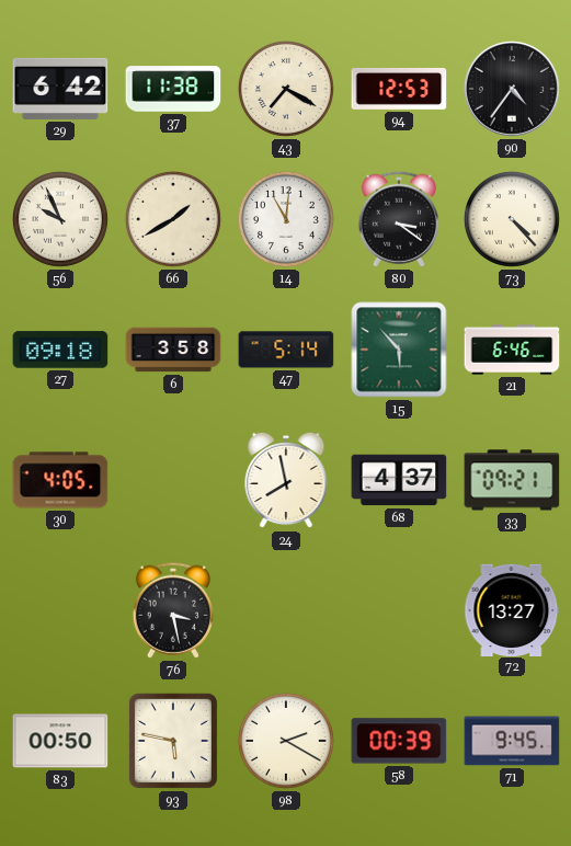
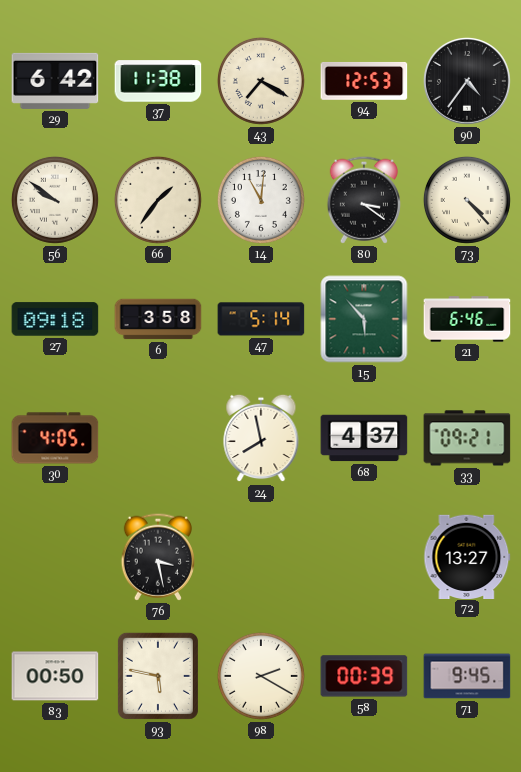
56: 9:56 -> 9:51
66: 1:40 -> 1:36
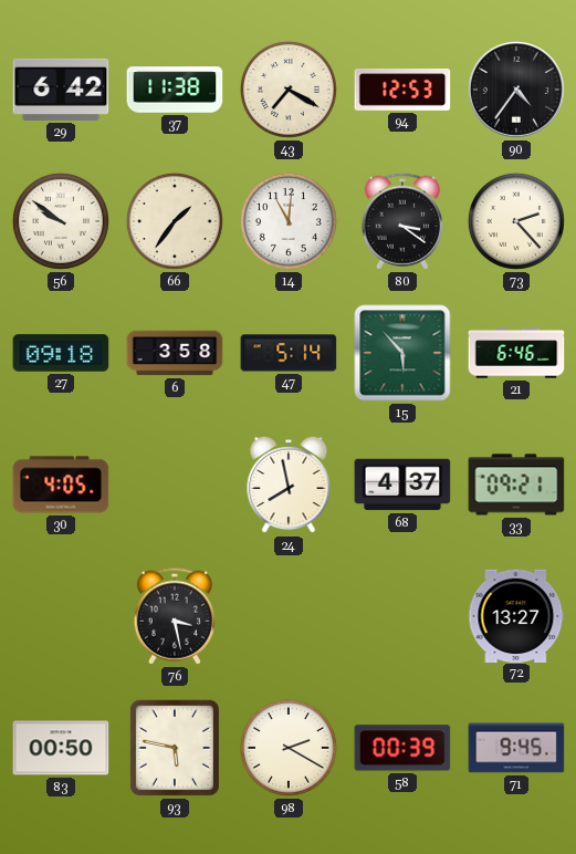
73: 4:23 -> 2:23
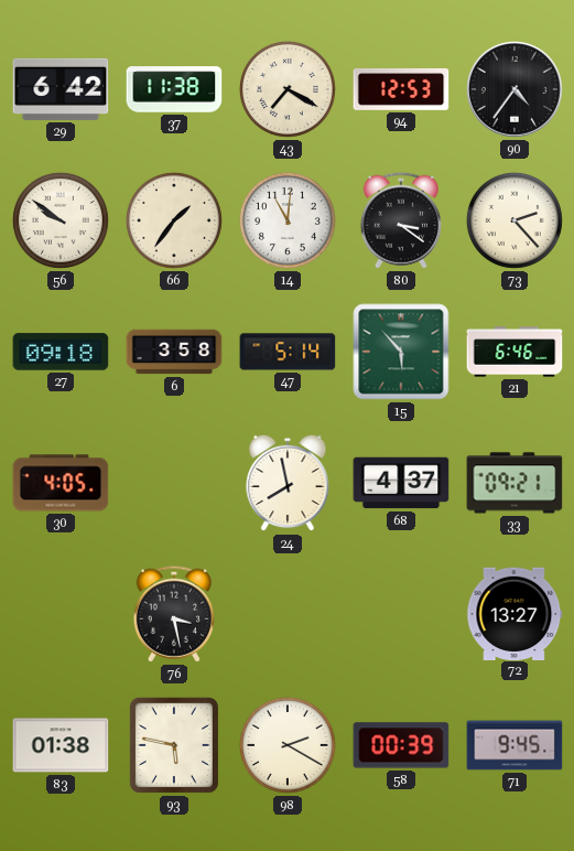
83: 00:50 -> 01:38
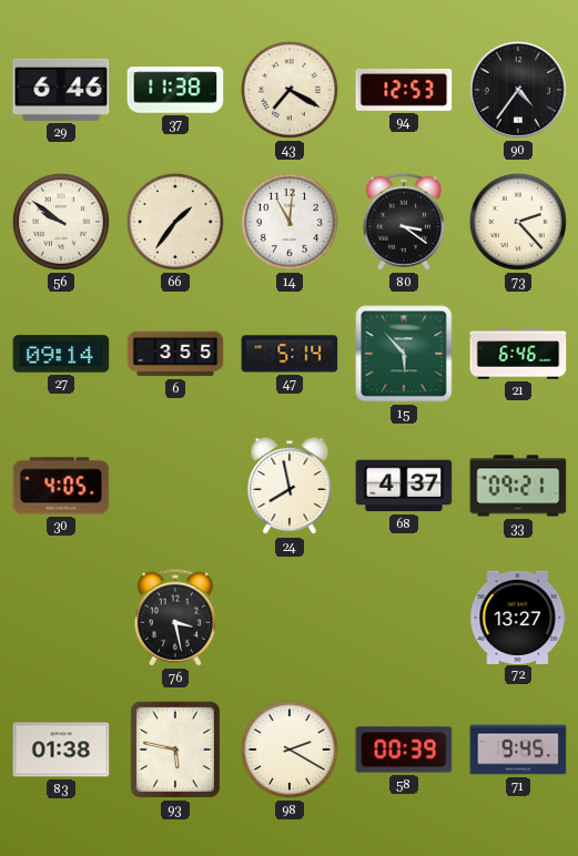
29: 6:42 -> 6:46
27: 09:18 -> 09:14
6: 3:58 -> 3:55
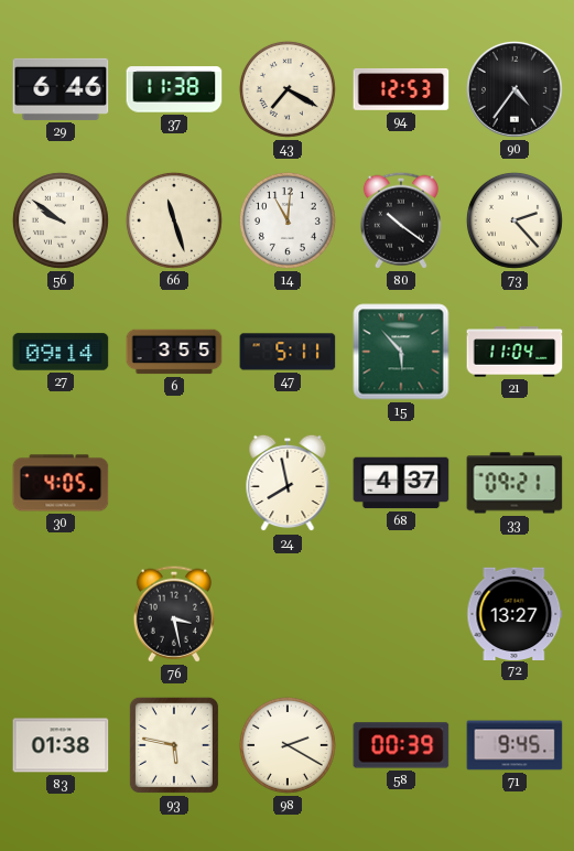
66: 1:36 -> 11:27
80: 3:21 -> 10:21
47: 5:14 -> 5:11
21: 6:46 -> 11:04
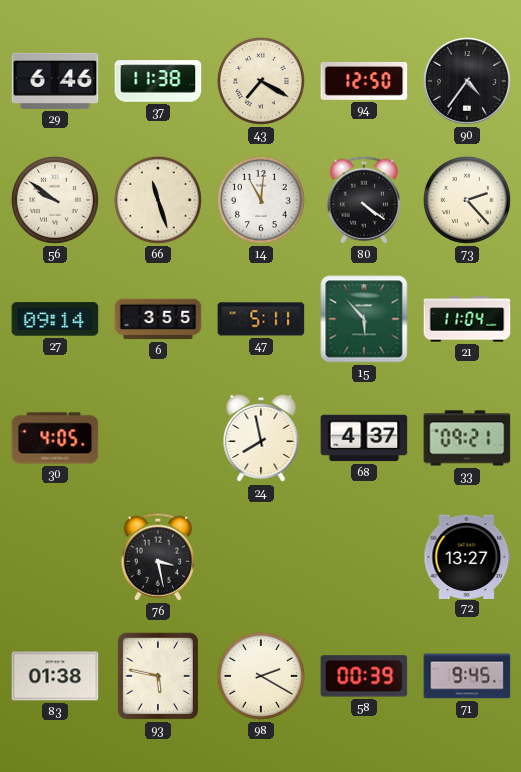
94: 12:53 -> 12:50
80: 10:21 -> 4:21
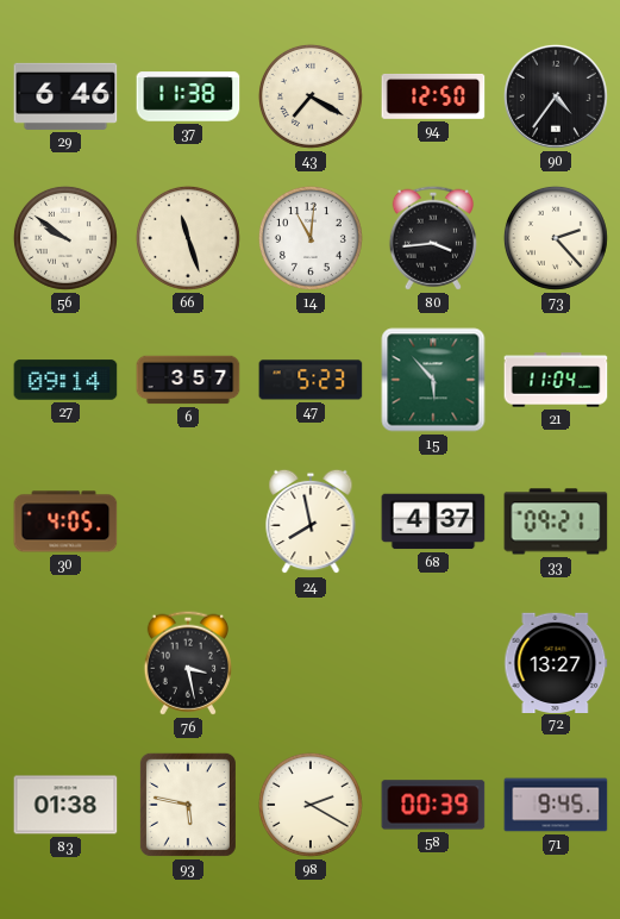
80: 4:21 -> 3:44
6: 3:55 -> 3:57
47: 5:11 -> 5:23
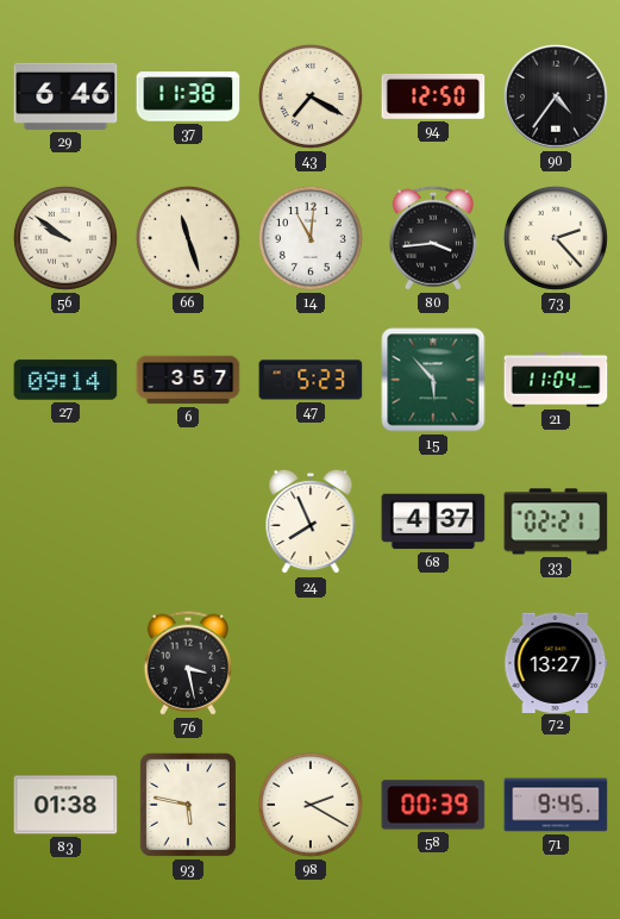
30: 4:05 -> none
24: 7:58 -> 7:56
33: 09:21 -> 02:21
